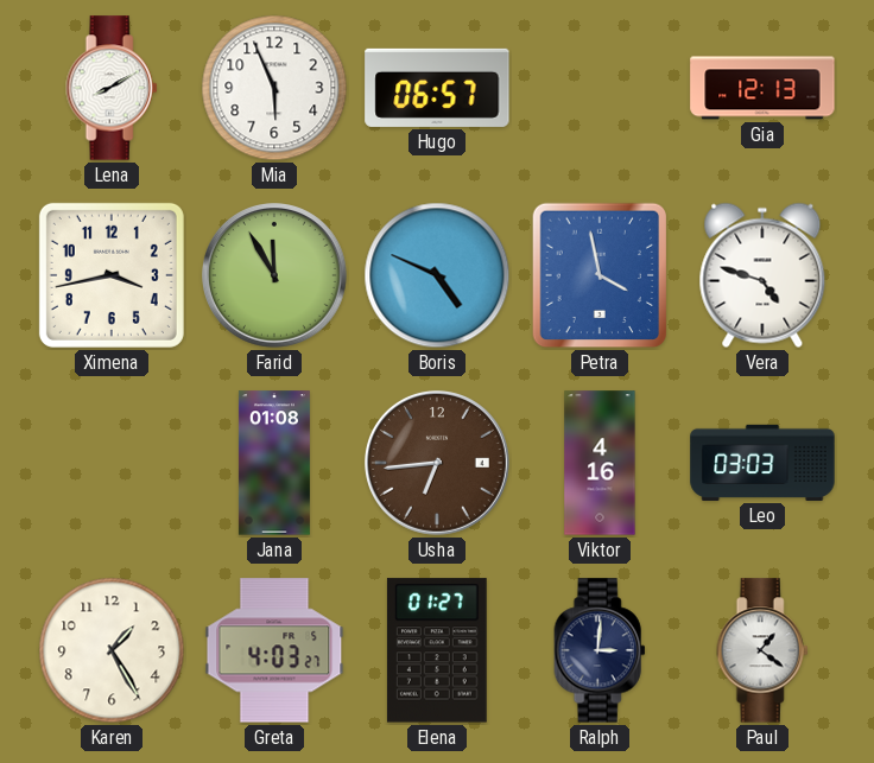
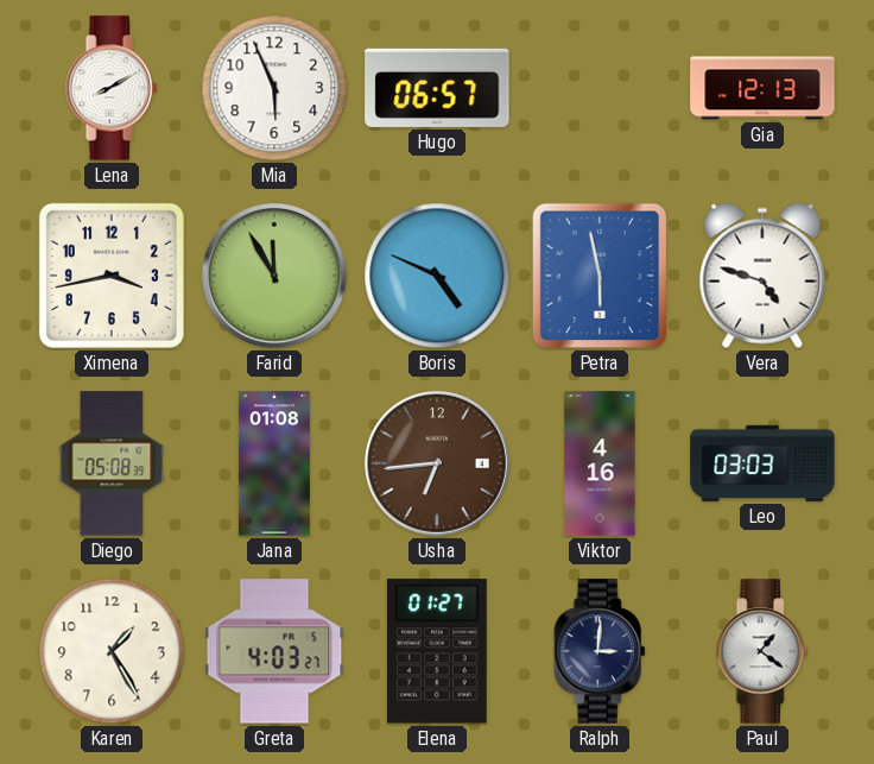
Petra: 3:58 -> 5:58
Diego: none -> 05:08
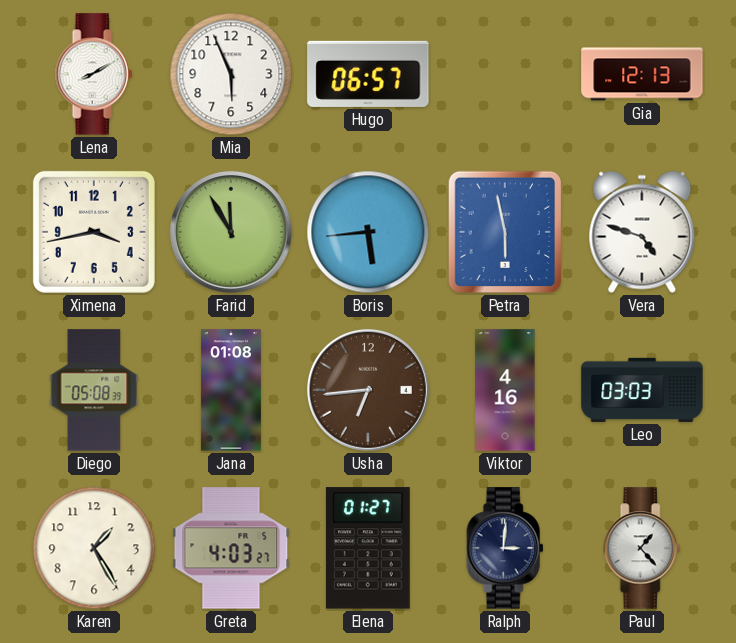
Boris: 4:49 -> 5:44
Paul: 1:21 -> 1:23
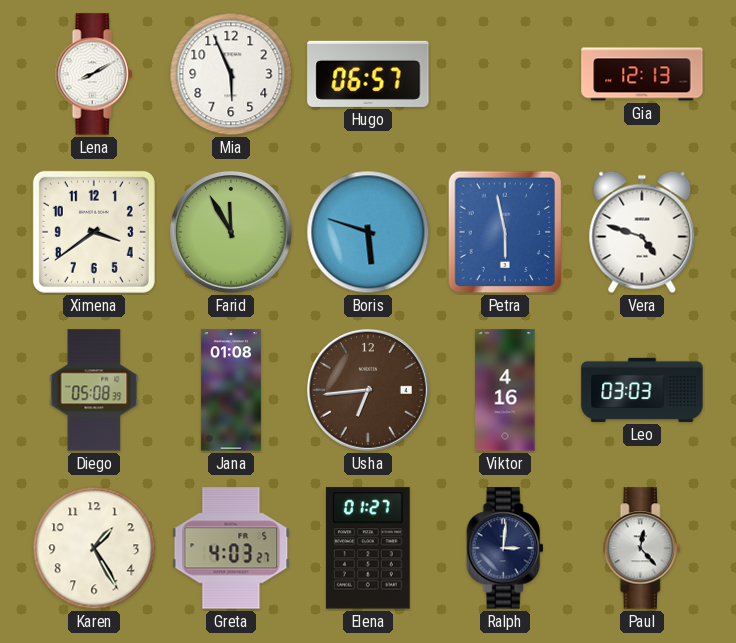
Ximena: 3:43 -> 3:39
Boris: 5:44 -> 5:48
Paul: 1:23 -> 12:23
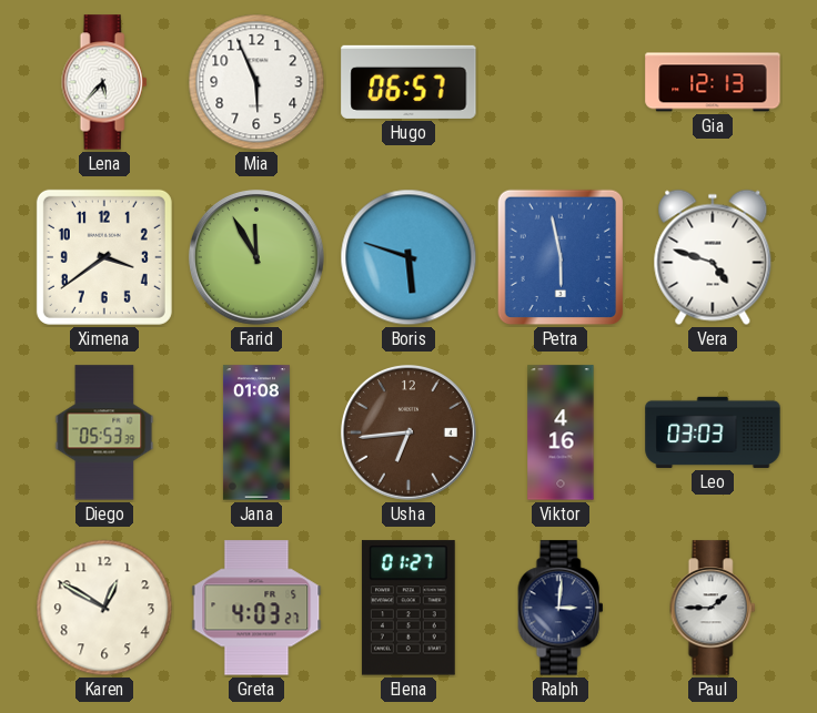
Lena: 8:10 -> 5:37
Diego: 05:08 -> 05:53
Karen: 1:25 -> 12:50
Paul: 12:23 -> 1:45
